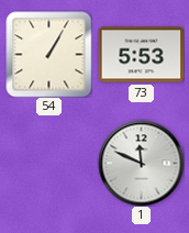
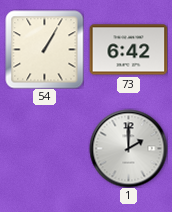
73: 5:53 -> 6:42
1: 11:49 -> 2:00
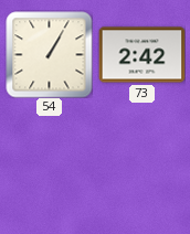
73: 6:42 -> 2:42
1: 2:00 -> none
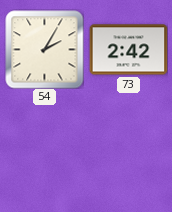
54: 1:05 -> 2:05
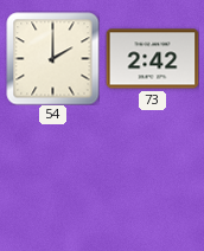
54: 2:05 -> 2:00
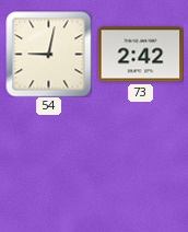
54: 2:00 -> 9:02
